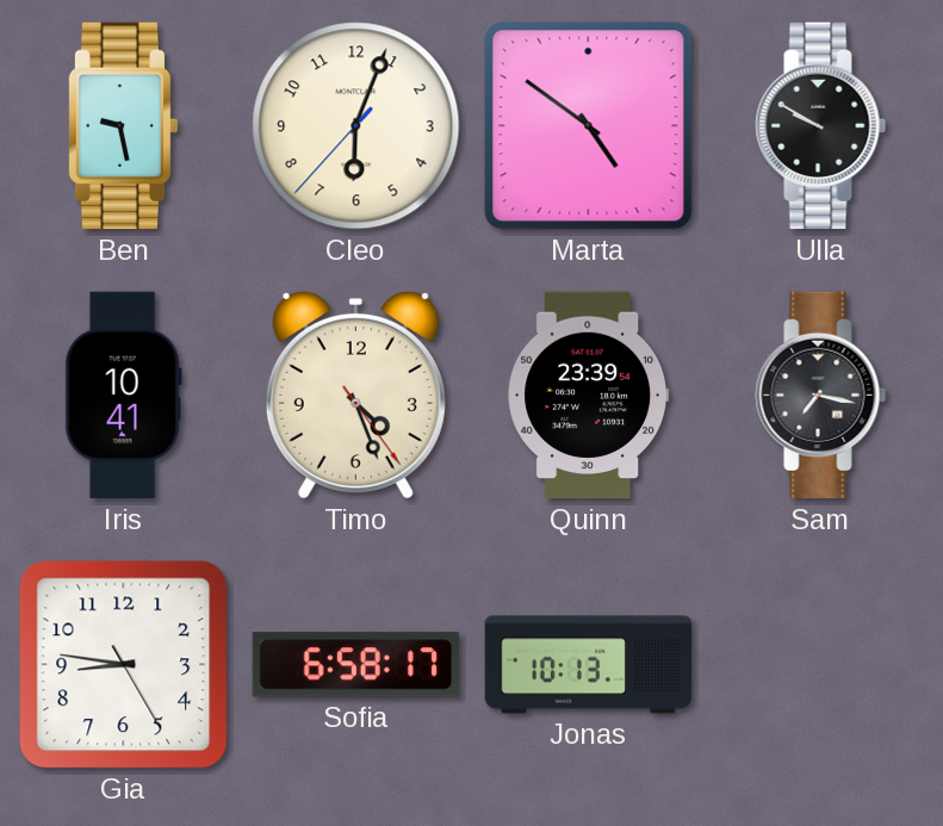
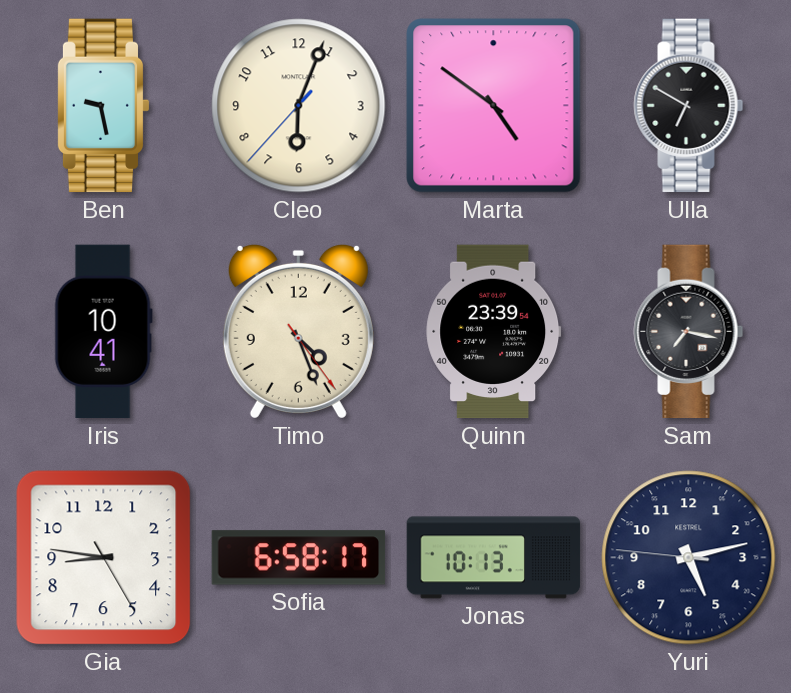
Ulla: 9:50 -> 6:50
Yuri: none -> 5:12
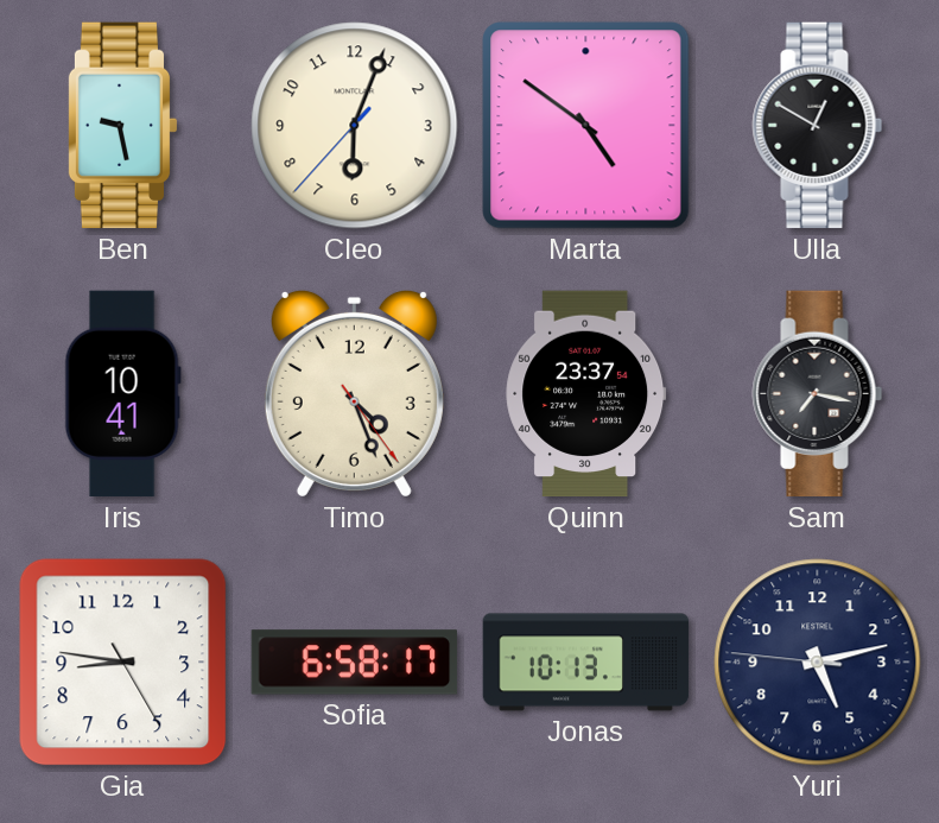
Ulla: 6:50 -> 12:50
Quinn: 23:39 -> 23:37
